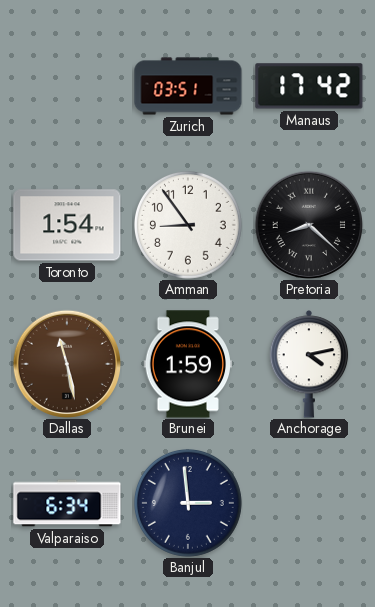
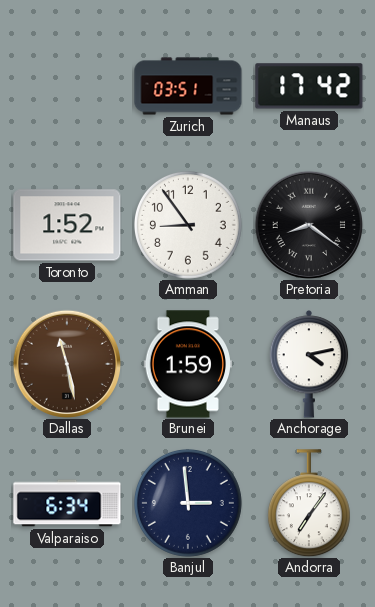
Toronto: 1:54 -> 1:52
Pretoria: 8:22 -> 8:21
Andorra: none -> 7:06
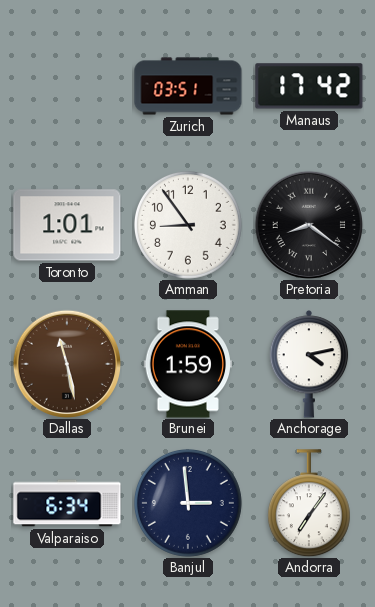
Toronto: 1:52 -> 1:01
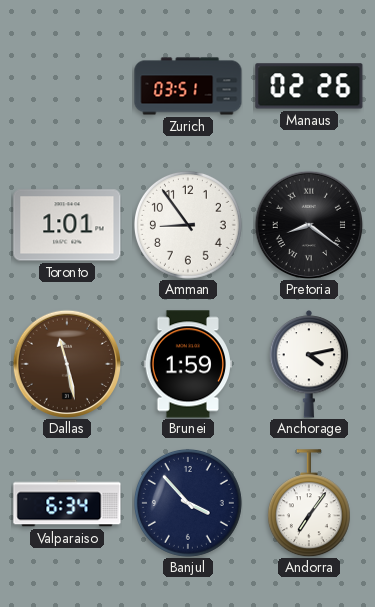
Manaus: 17:42 -> 02:26
Banjul: 2:59 -> 3:53
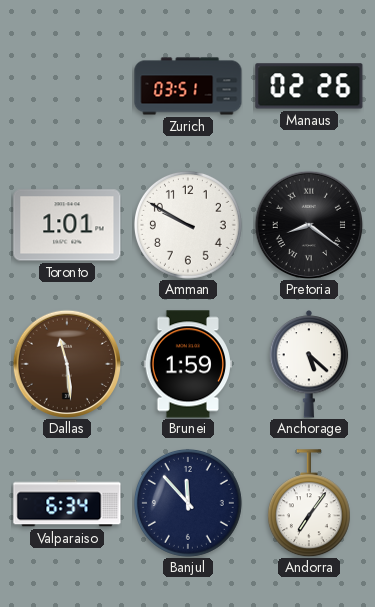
Amman: 8:54 -> 9:50
Dallas: 11:28 -> 11:29
Anchorage: 4:13 -> 5:22
Banjul: 3:53 -> 11:53
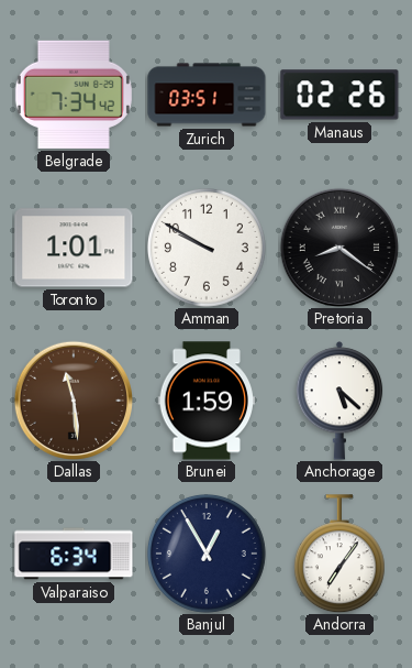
Belgrade: none -> 7:34
Banjul: 11:53 -> 12:55
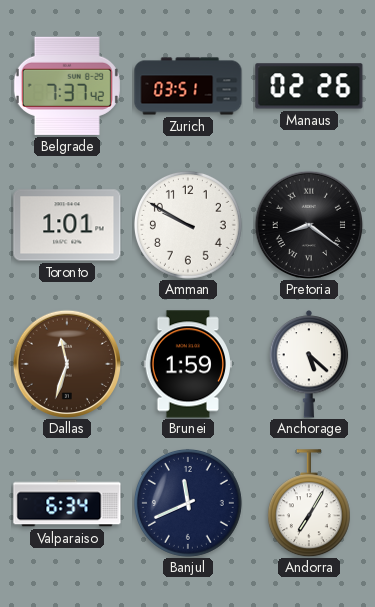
Belgrade: 7:34 -> 7:37
Dallas: 11:29 -> 11:33
Banjul: 12:55 -> 11:41
Andorra: 7:06 -> 7:05
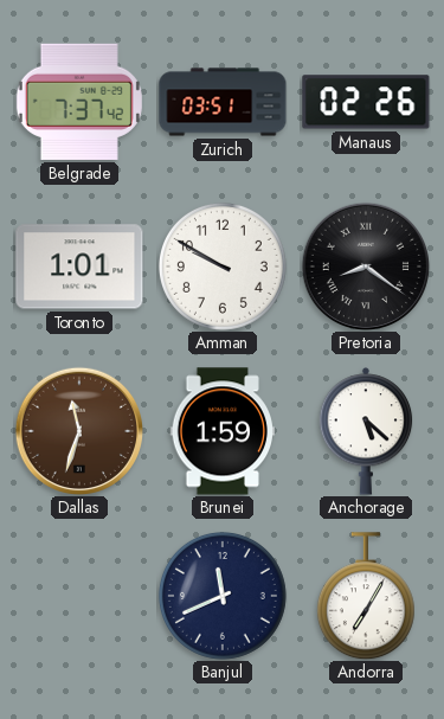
Valparaiso: 6:34 -> none
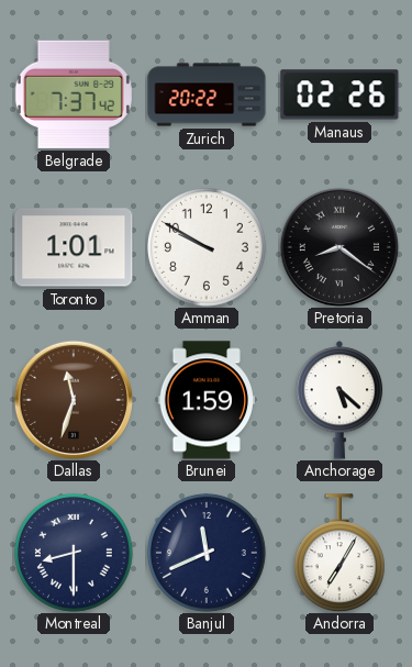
Zurich: 03:51 -> 20:22
Montreal: none -> 8:30
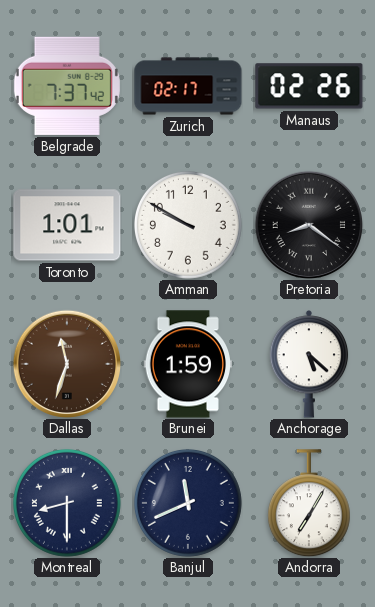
Zurich: 20:22 -> 02:17
